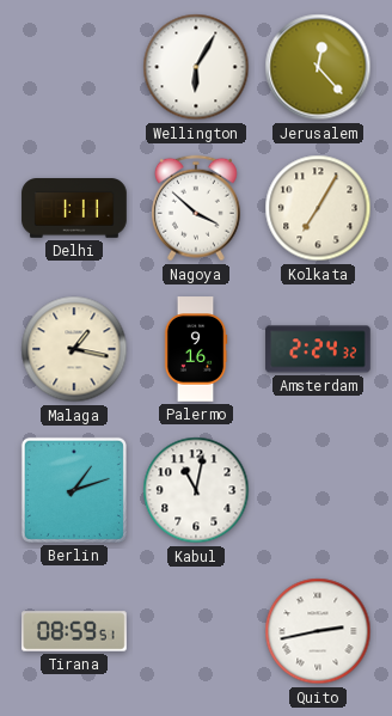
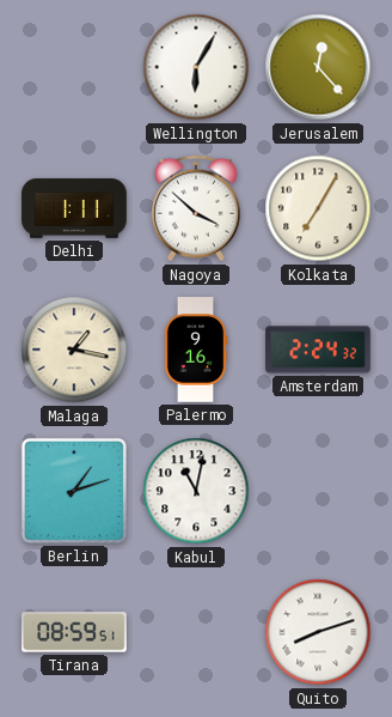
Quito: 2:43 -> 8:12
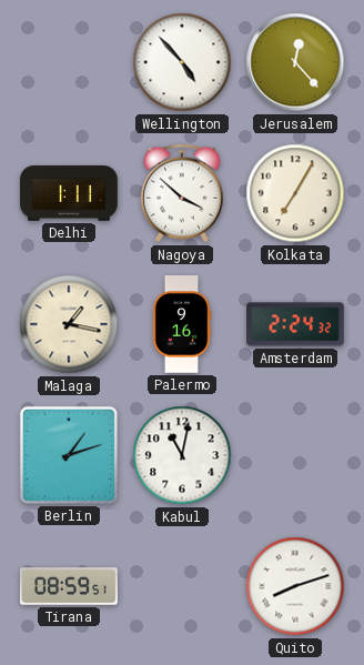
Wellington: 6:05 -> 4:53
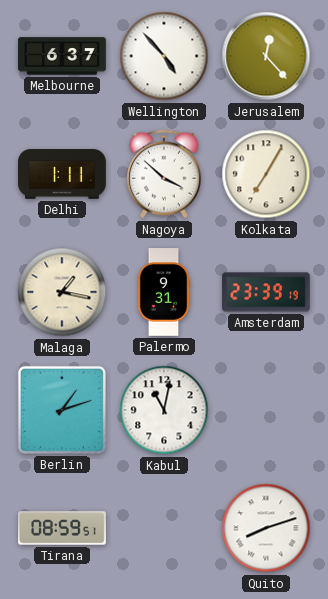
Melbourne: none -> 6:37
Palermo: 9:16 -> 9:31
Amsterdam: 2:24 -> 23:39
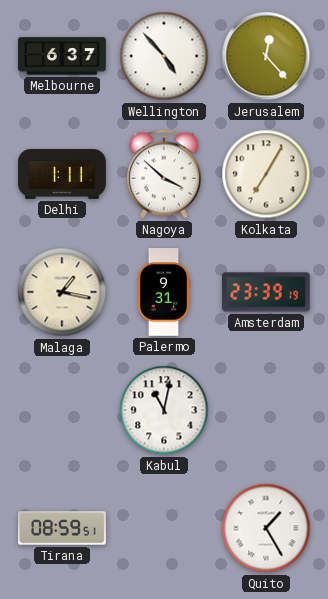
Berlin: 1:12 -> none
Quito: 8:12 -> 1:25
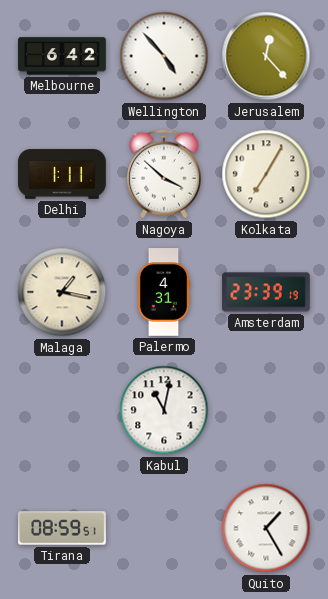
Melbourne: 6:37 -> 6:42
Palermo: 9:31 -> 4:31
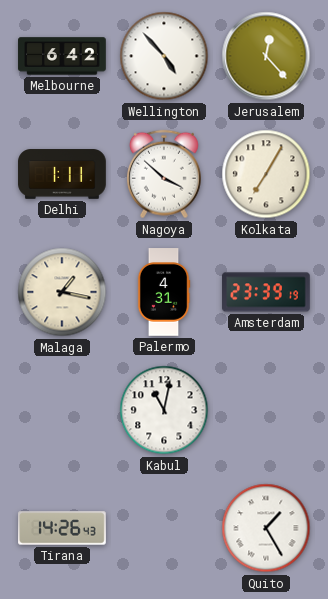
Tirana: 08:59 -> 14:26
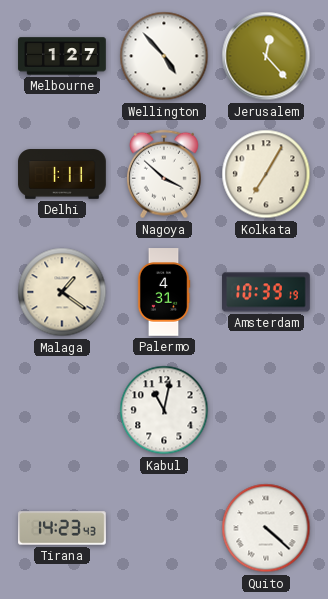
Melbourne: 6:42 -> 1:27
Malaga: 1:17 -> 1:21
Amsterdam: 23:39 -> 10:39
Tirana: 14:26 -> 14:23
Quito: 1:25 -> 4:22
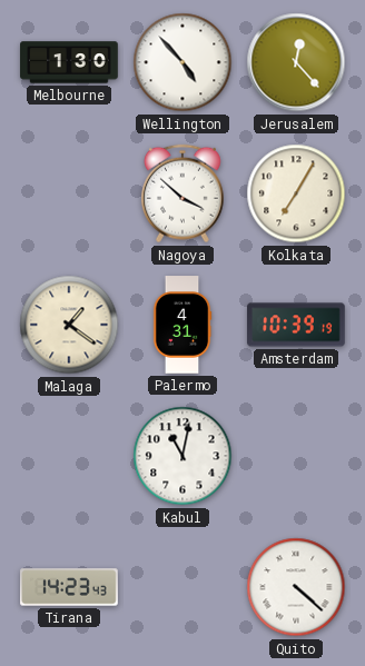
Melbourne: 1:27 -> 1:30
Delhi: 1:11 -> none
